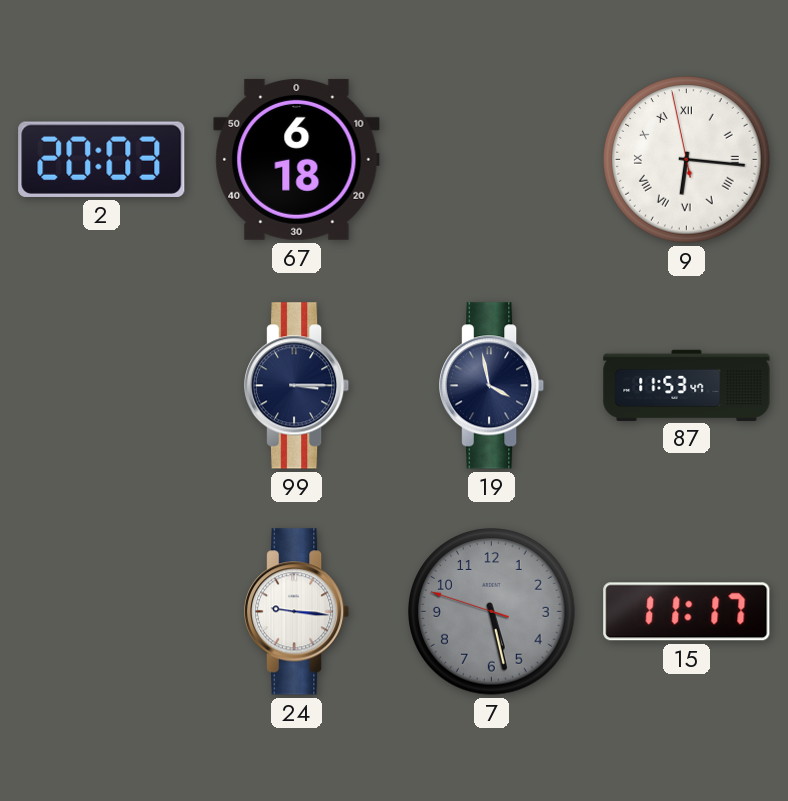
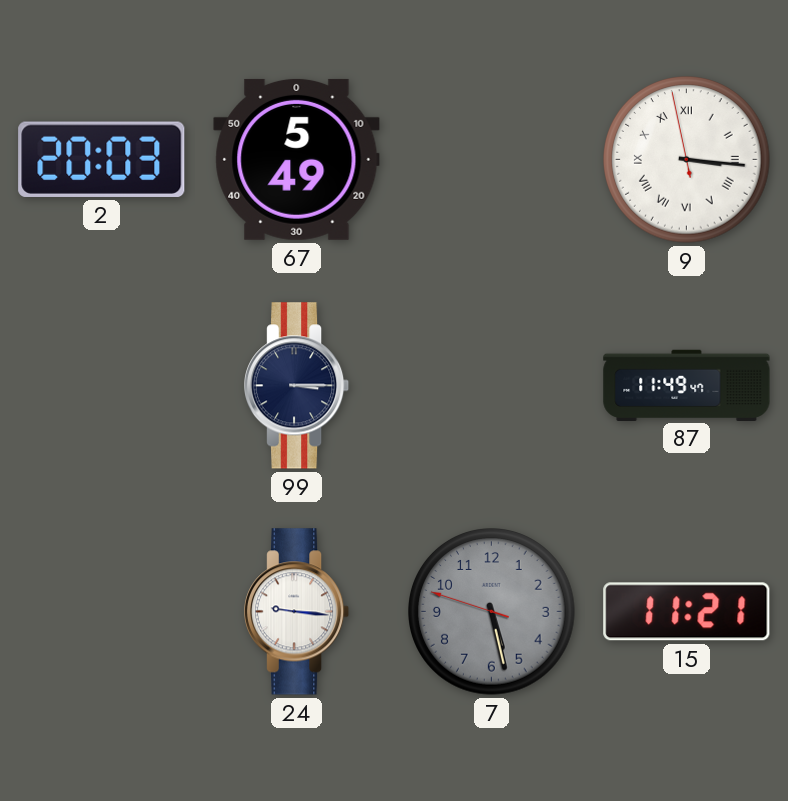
67: 6:18 -> 5:49
9: 6:15 -> 3:15
19: 3:58 -> none
87: 11:53 -> 11:49
15: 11:17 -> 11:21
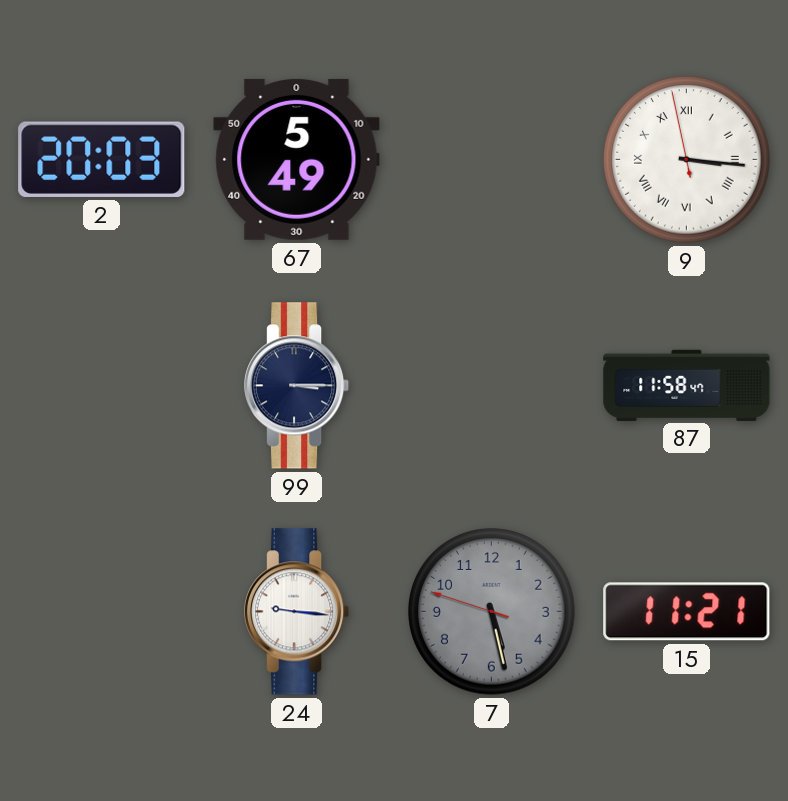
87: 11:49 -> 11:58
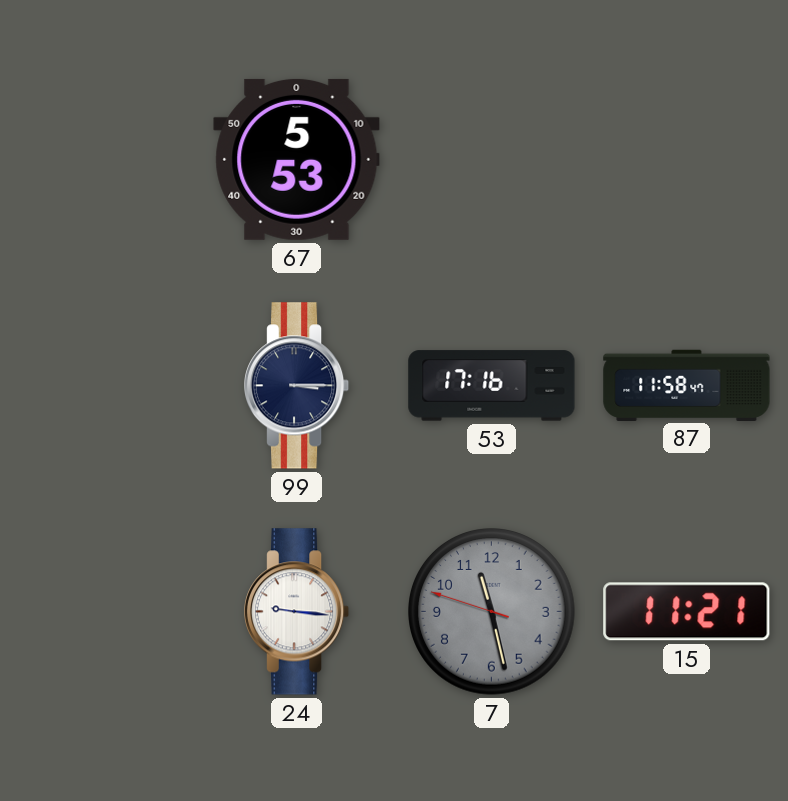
2: 20:03 -> none
67: 5:49 -> 5:53
9: 3:15 -> none
53: none -> 17:16
7: 5:27 -> 11:27
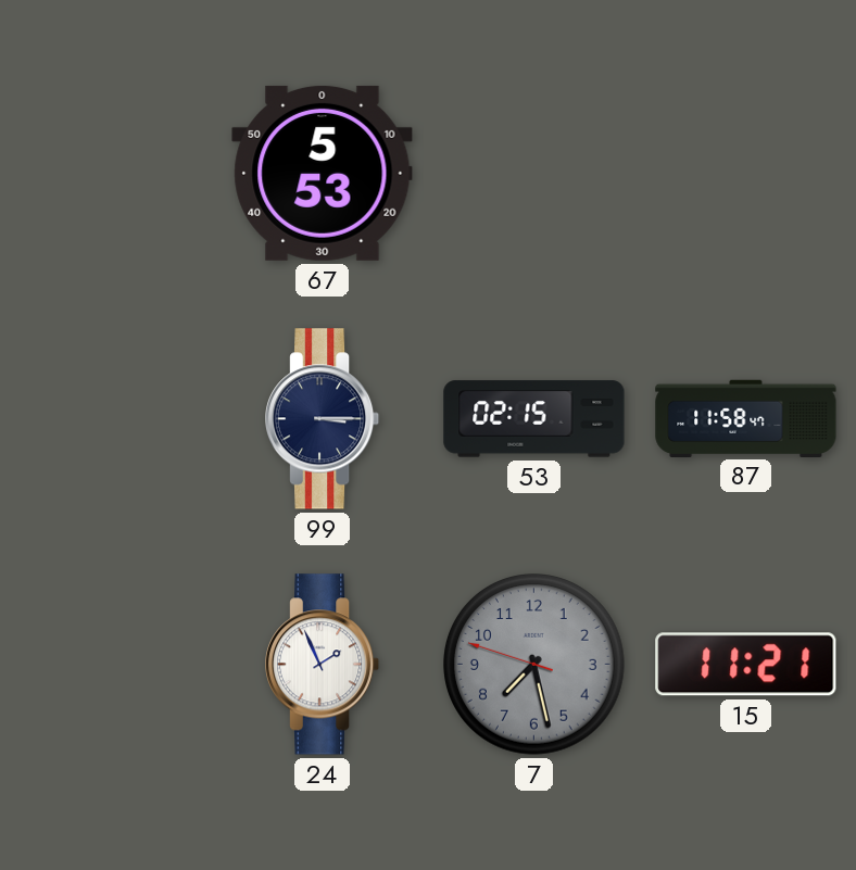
53: 17:16 -> 02:15
24: 9:16 -> 1:56
7: 11:27 -> 7:27
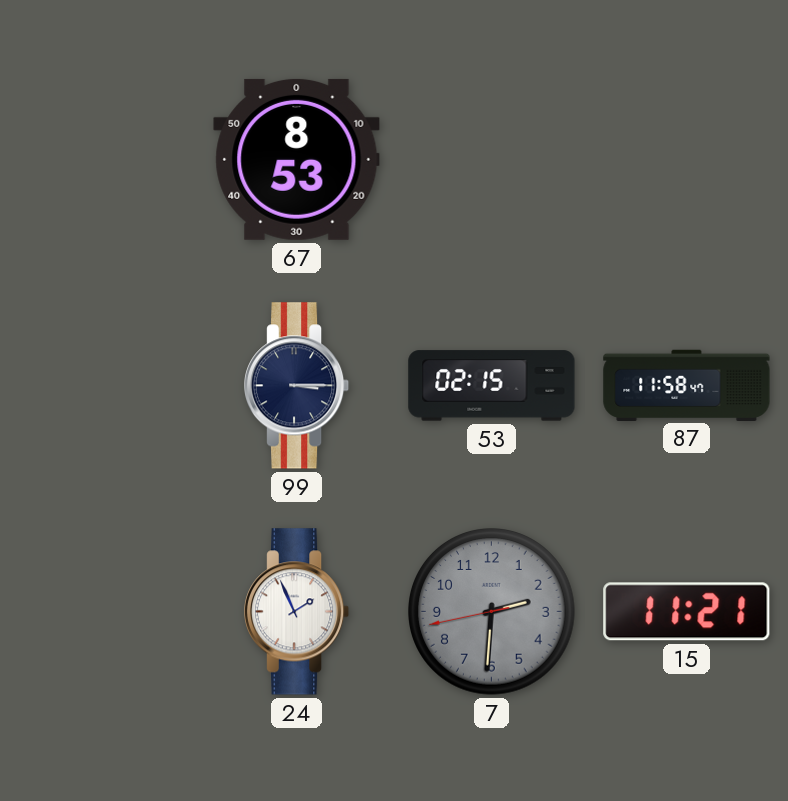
67: 5:53 -> 8:53
7: 7:27 -> 2:30
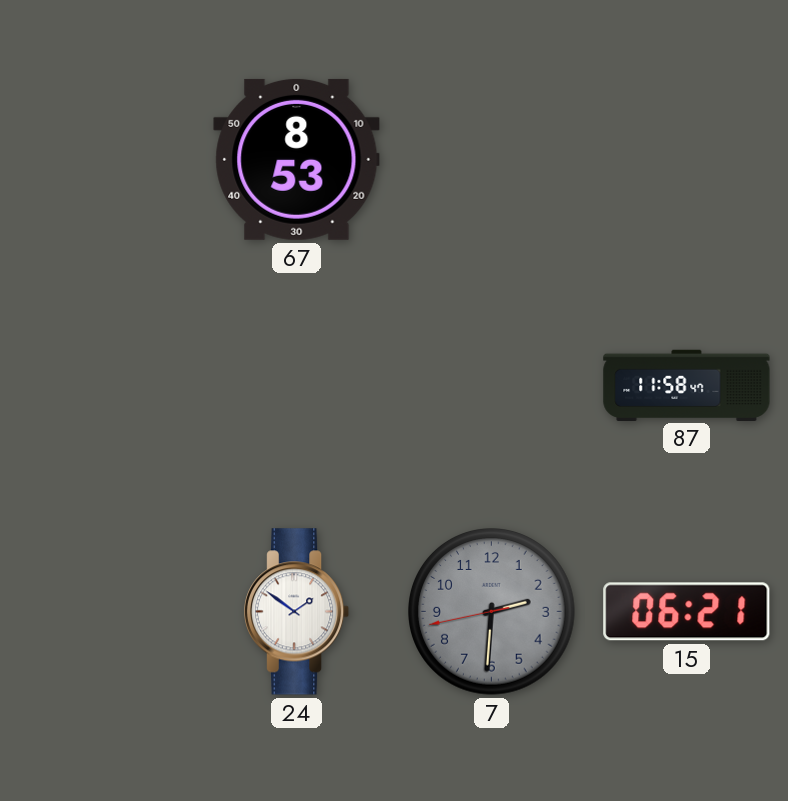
99: 3:15 -> none
53: 02:15 -> none
24: 1:56 -> 1:51
15: 11:21 -> 06:21
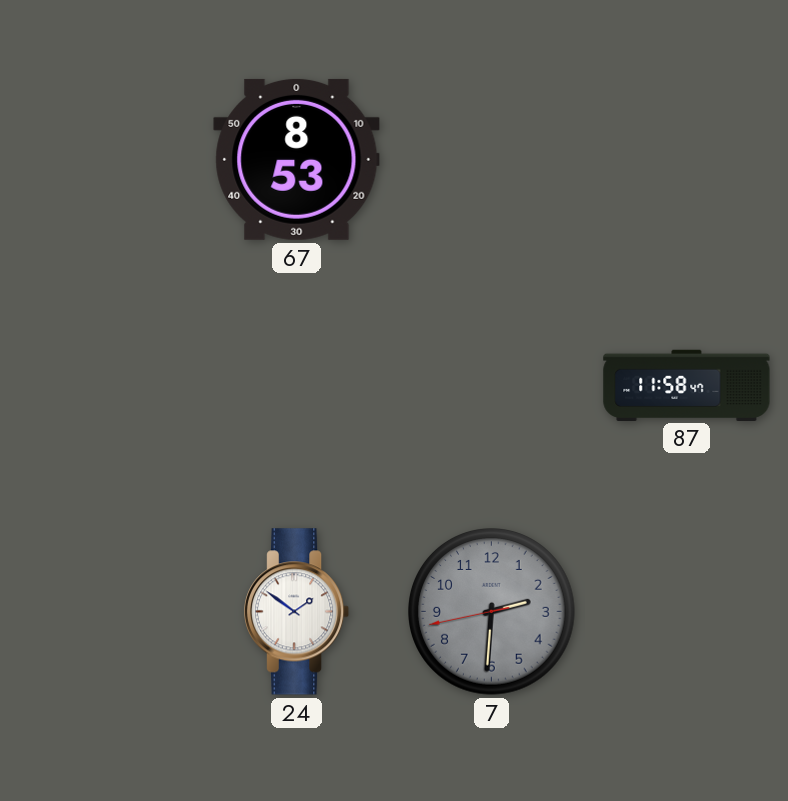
15: 06:21 -> none
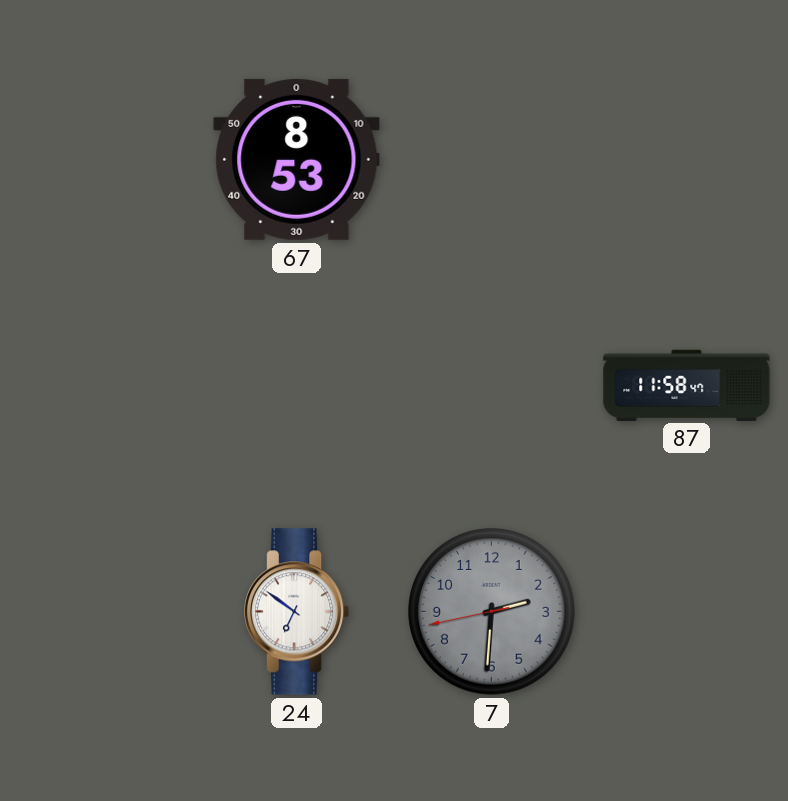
24: 1:51 -> 6:51
